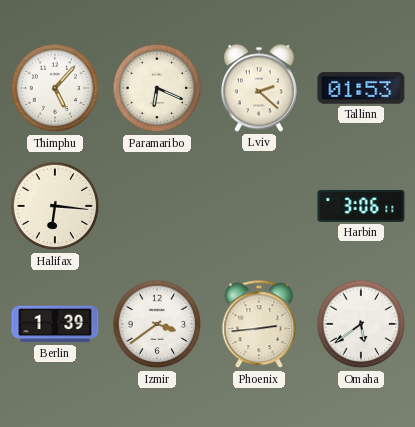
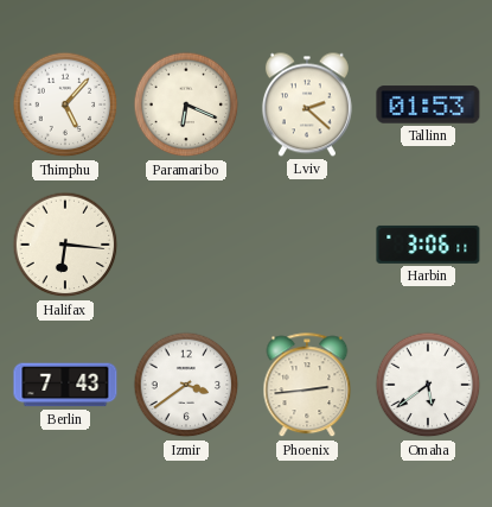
Berlin: 1:39 -> 7:43
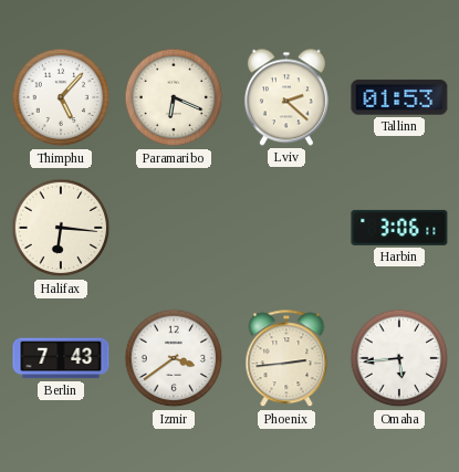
Omaha: 5:39 -> 5:44
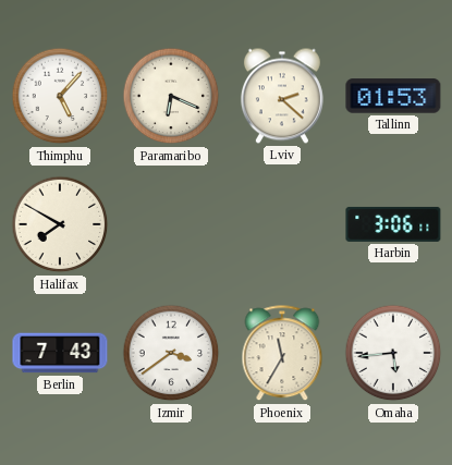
Halifax: 6:16 -> 7:50
Phoenix: 2:44 -> 11:35
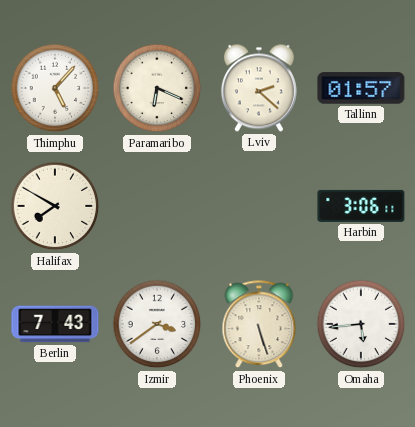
Tallinn: 01:53 -> 01:57
Phoenix: 11:35 -> 5:27
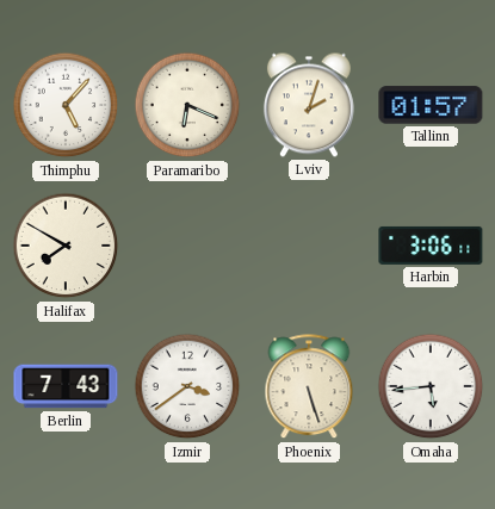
Lviv: 2:22 -> 2:03
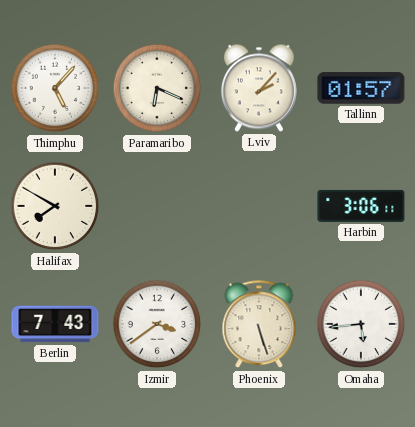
Lviv: 2:03 -> 2:07
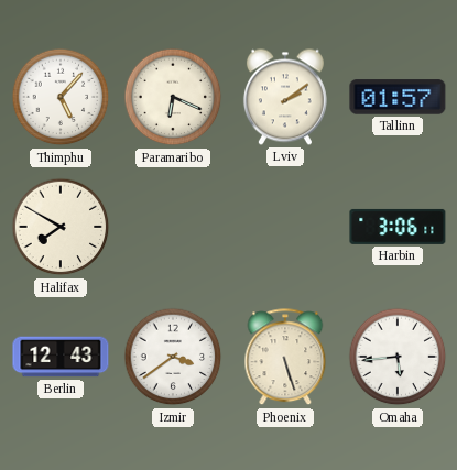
Lviv: 2:07 -> 2:09
Berlin: 7:43 -> 12:43
